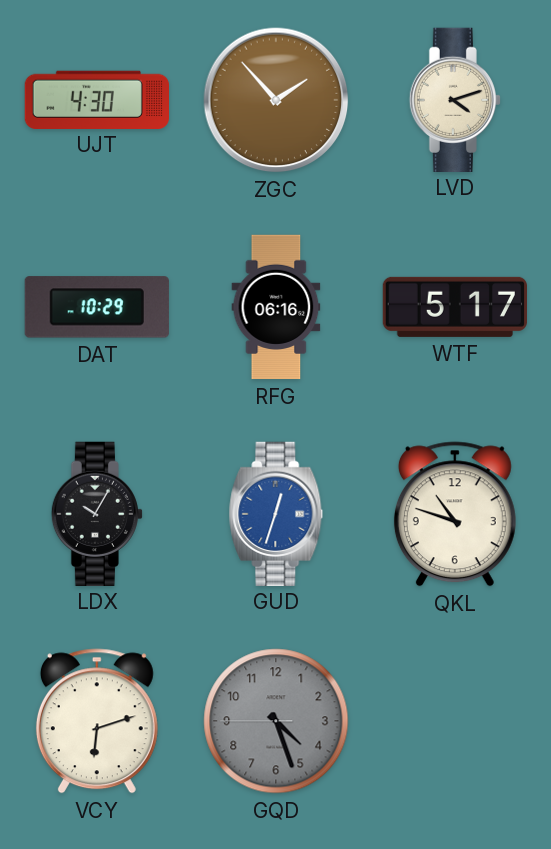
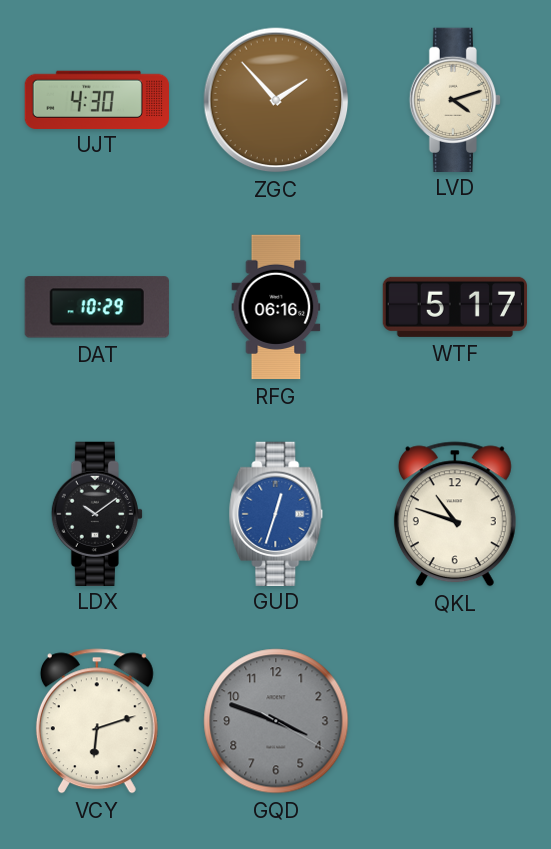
LDX: 10:05 -> 10:09
GQD: 4:26 -> 3:48
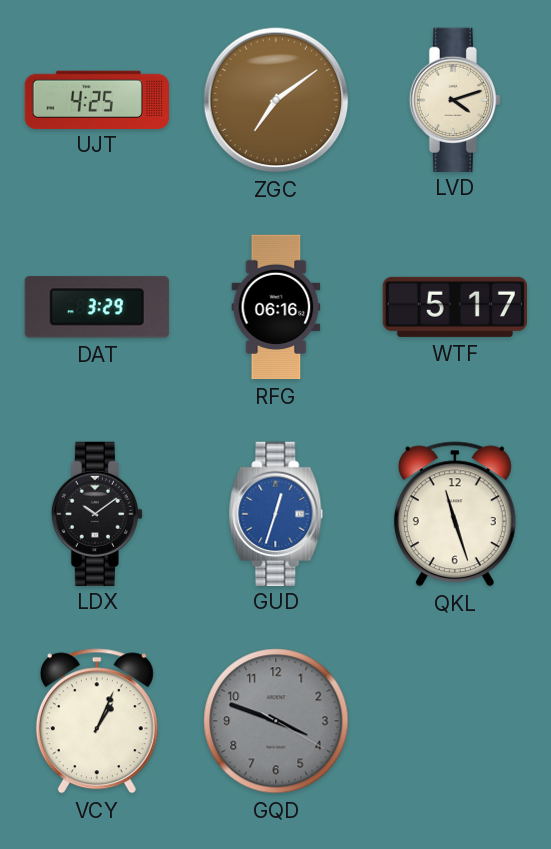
UJT: 4:30 -> 4:25
ZGC: 1:53 -> 7:09
DAT: 10:29 -> 3:29
QKL: 10:48 -> 11:27
VCY: 6:12 -> 1:04
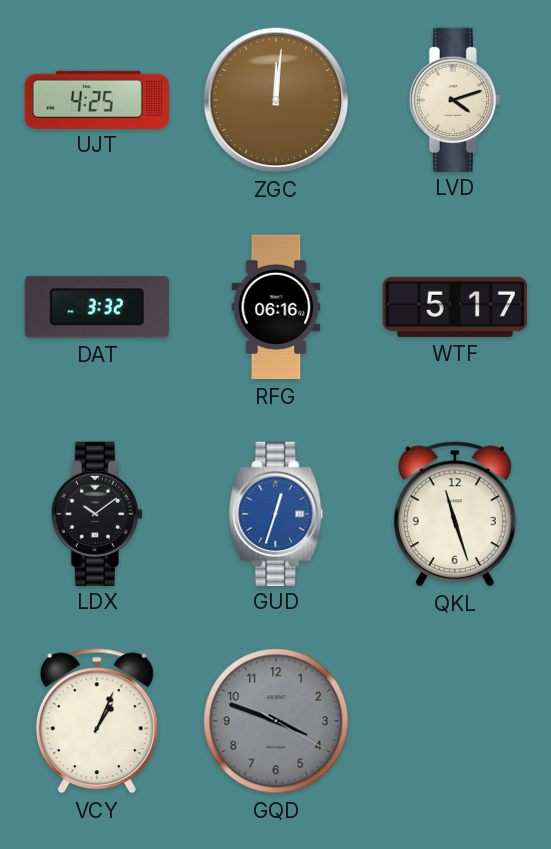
ZGC: 7:09 -> 12:01
DAT: 3:29 -> 3:32
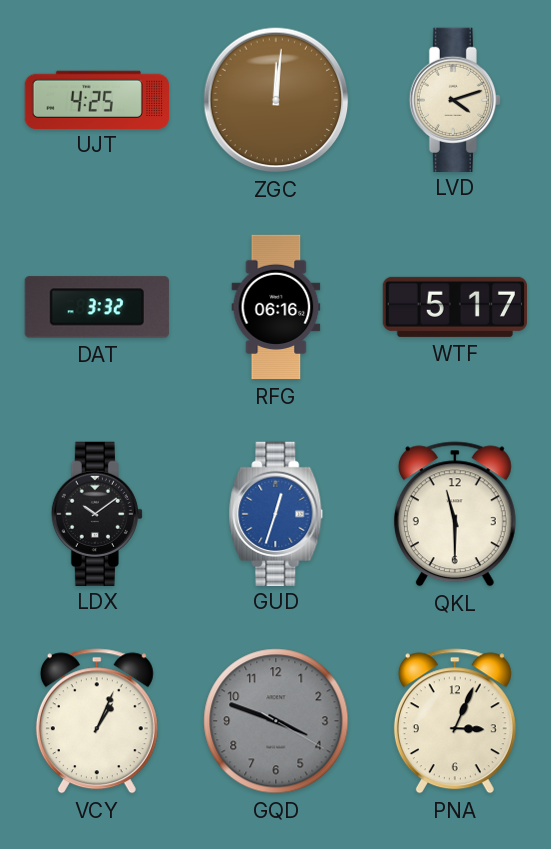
QKL: 11:27 -> 11:30
PNA: none -> 3:04
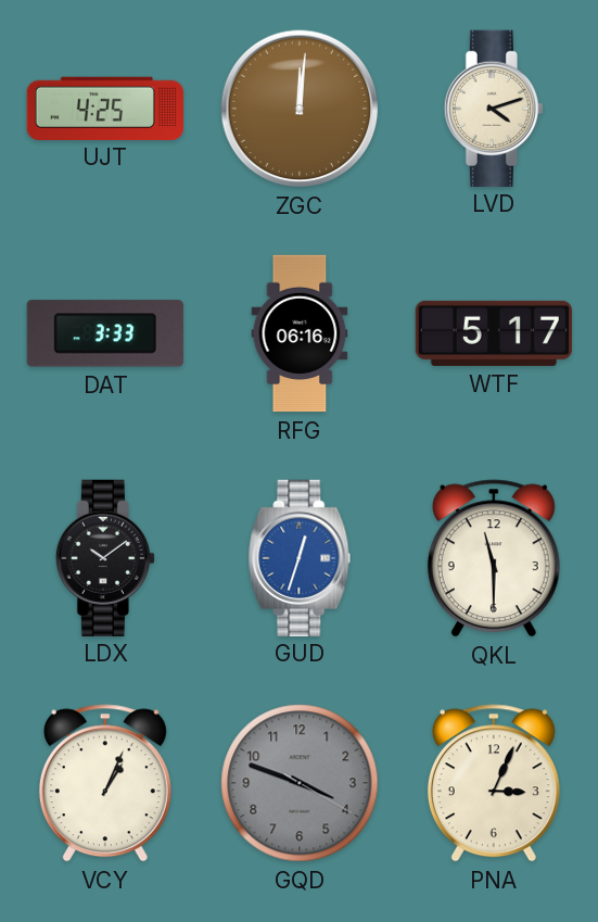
DAT: 3:32 -> 3:33
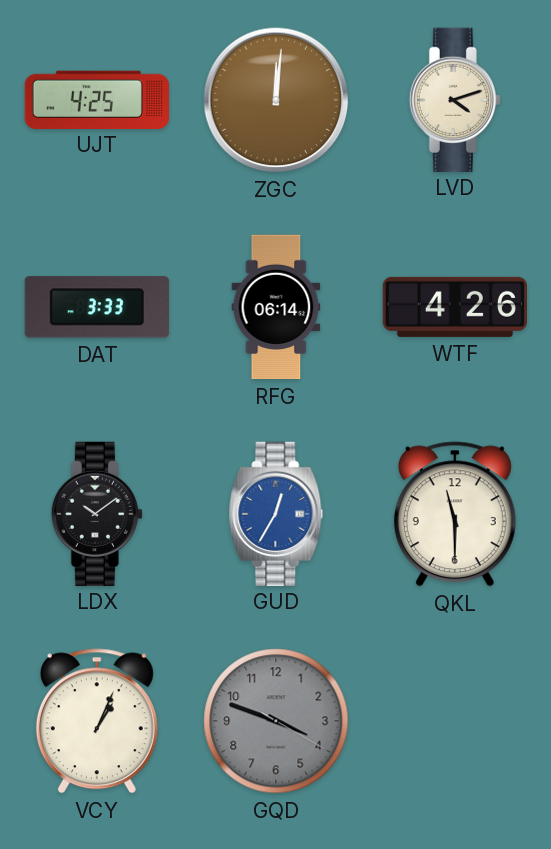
RFG: 06:16 -> 06:14
WTF: 5:17 -> 4:26
GUD: 12:33 -> 12:35
PNA: 3:04 -> none
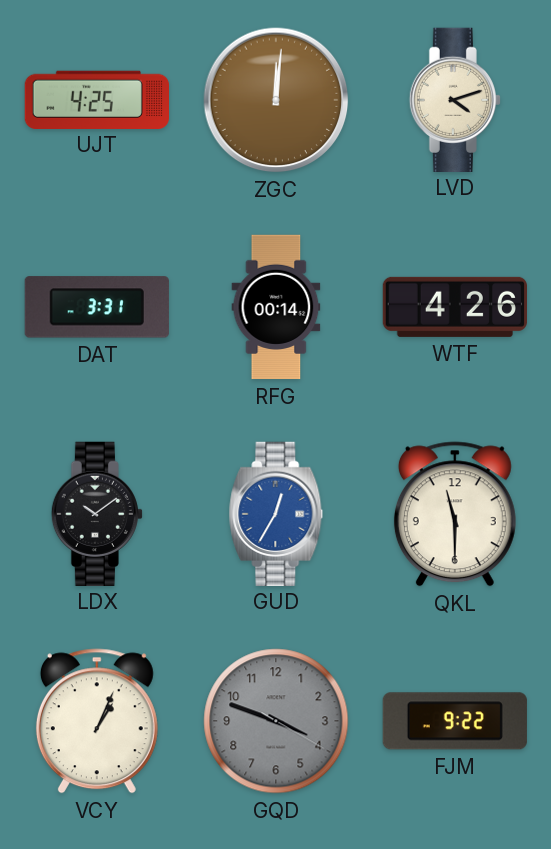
DAT: 3:33 -> 3:31
RFG: 06:14 -> 00:14
FJM: none -> 9:22
